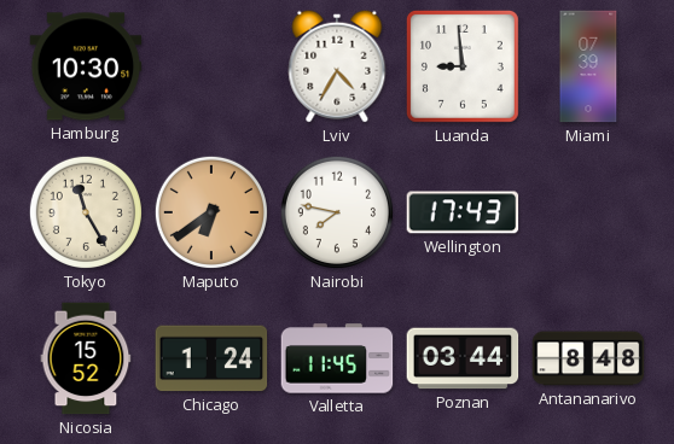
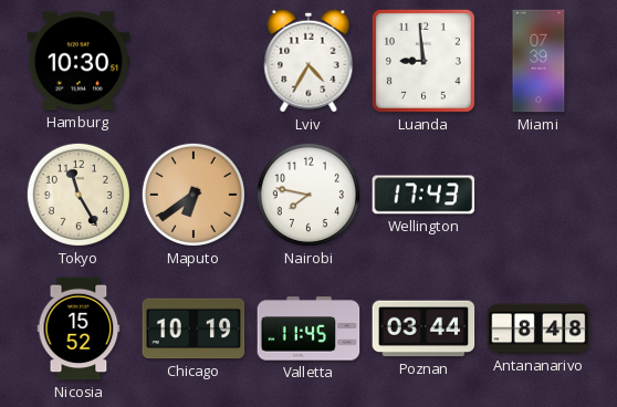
Chicago: 1:24 -> 10:19
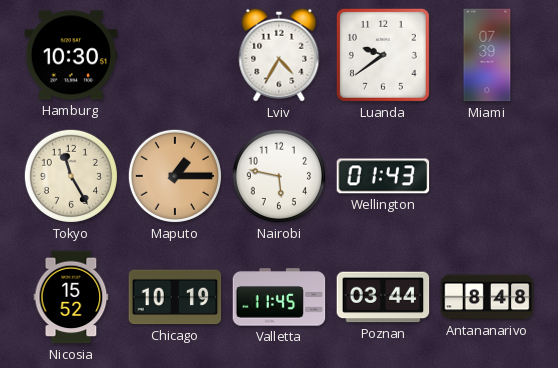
Luanda: 8:59 -> 9:39
Maputo: 6:39 -> 1:15
Nairobi: 7:47 -> 5:47
Wellington: 17:43 -> 01:43
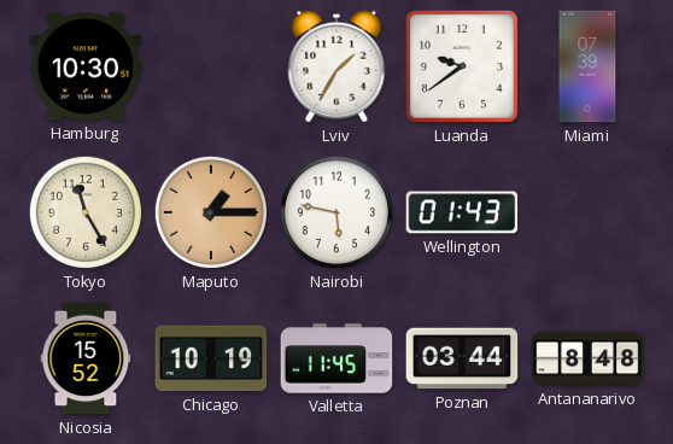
Lviv: 4:35 -> 1:35
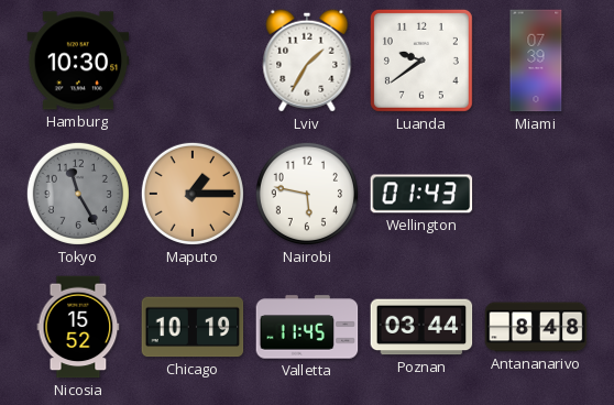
Tokyo dial: cream -> grey
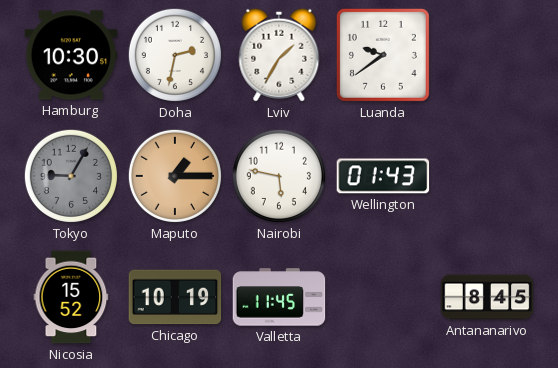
Doha: none -> 2:32
Miami: 07:39 -> none
Tokyo: 11:25 -> 9:05
Poznan: 03:44 -> none
Antananarivo: 8:48 -> 8:45
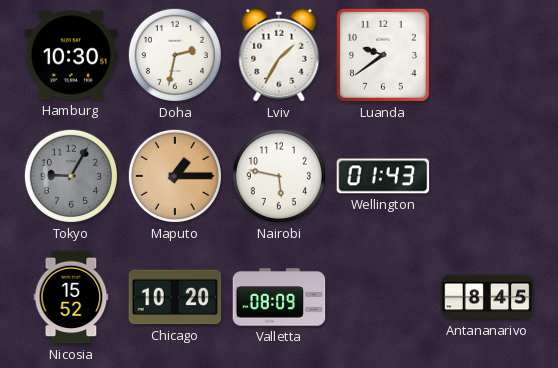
Chicago: 10:19 -> 10:20
Valletta: 11:45 -> 08:09
